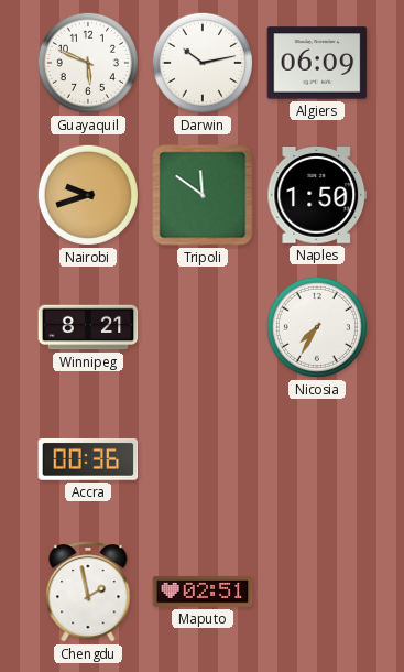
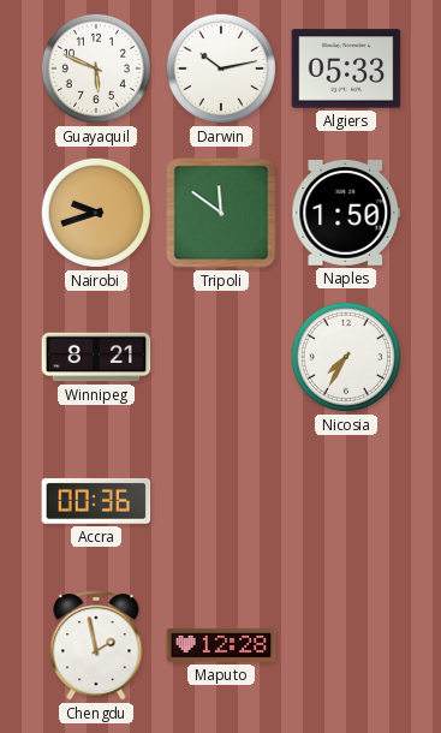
Algiers: 06:09 -> 05:33
Maputo: 02:51 -> 12:28
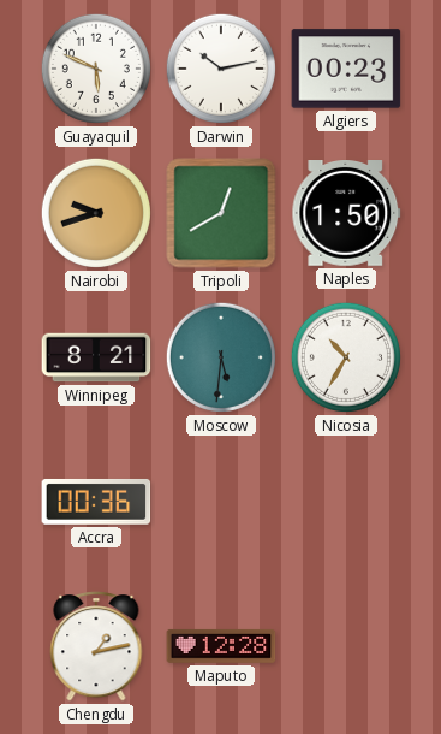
Algiers: 05:33 -> 00:23
Tripoli: 11:51 -> 12:40
Moscow: none -> 5:31
Nicosia: 7:35 -> 10:35
Chengdu: 1:58 -> 1:13
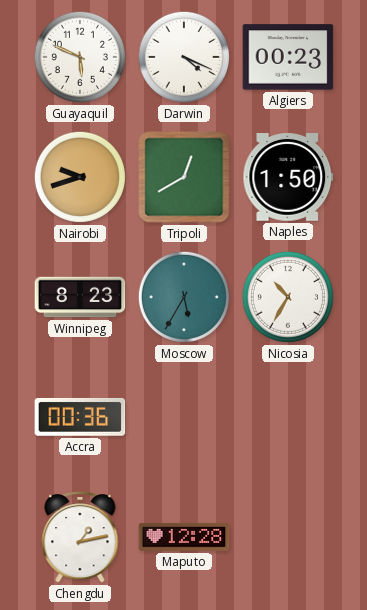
Darwin: 10:13 -> 4:19
Winnipeg: 8:21 -> 8:23
Moscow: 5:31 -> 5:35
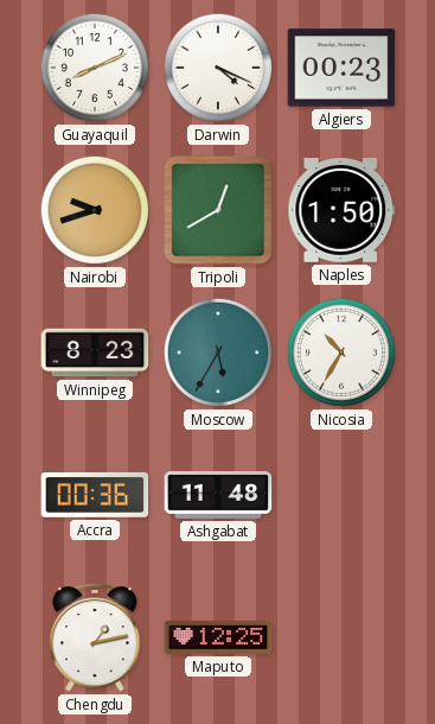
Guayaquil: 5:49 -> 8:11
Ashgabat: none -> 11:48
Maputo: 12:28 -> 12:25
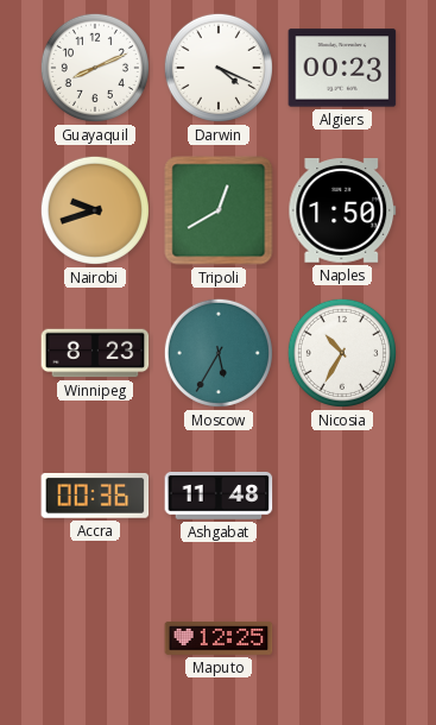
Chengdu: 1:13 -> none
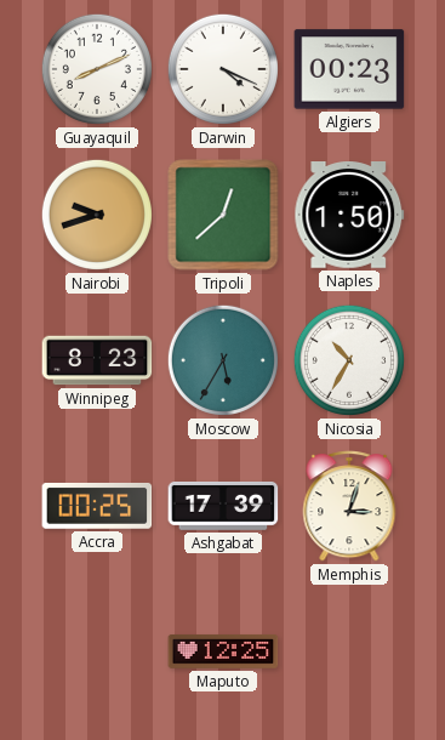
Tripoli: 12:40 -> 12:38
Accra: 00:36 -> 00:25
Ashgabat: 11:48 -> 17:39
Memphis: none -> 3:03
